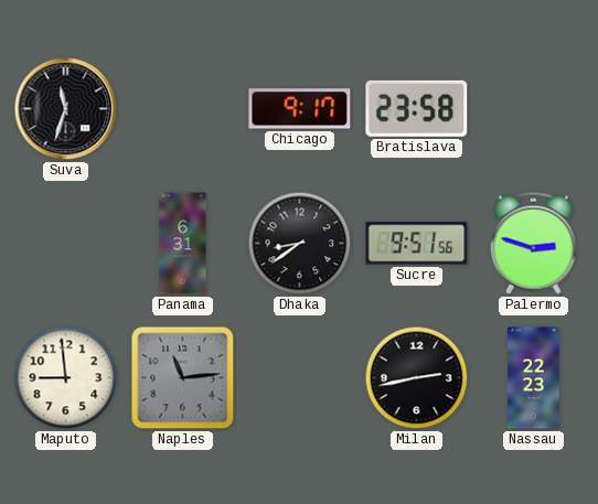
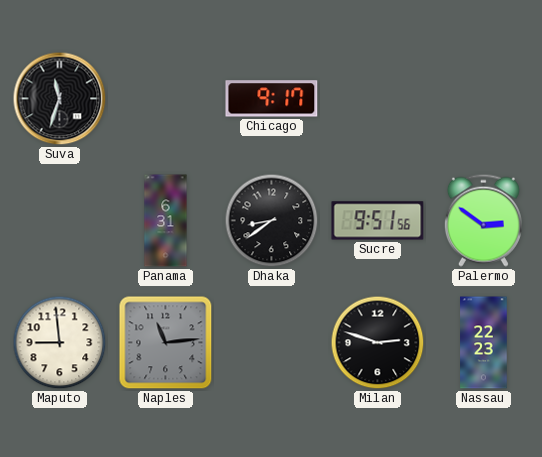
Bratislava: 23:58 -> none
Palermo: 2:48 -> 2:51
Milan: 2:43 -> 2:48
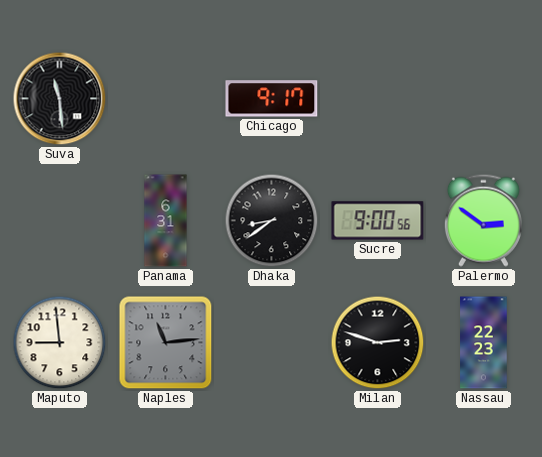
Suva: 11:33 -> 11:29
Sucre: 9:51 -> 9:00
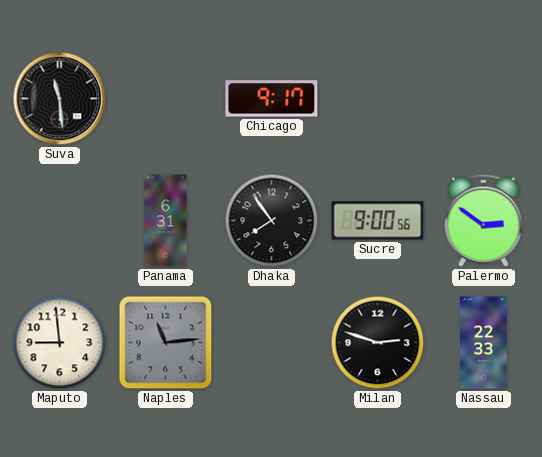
Dhaka: 8:39 -> 7:54
Nassau: 22:23 -> 22:33
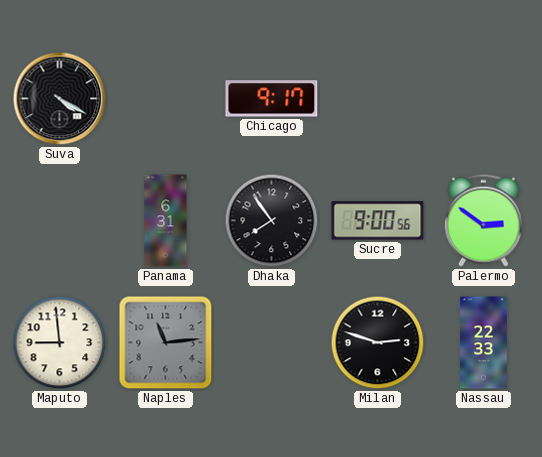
Suva: 11:29 -> 4:20
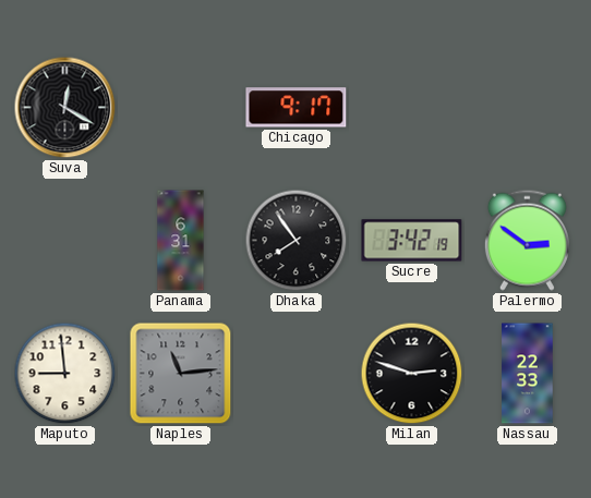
Suva: 4:20 -> 12:20
Sucre: 9:00 -> 3:42
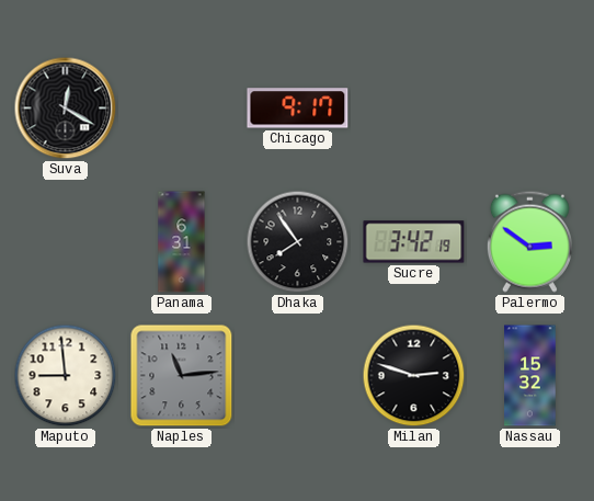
Nassau: 22:33 -> 15:32
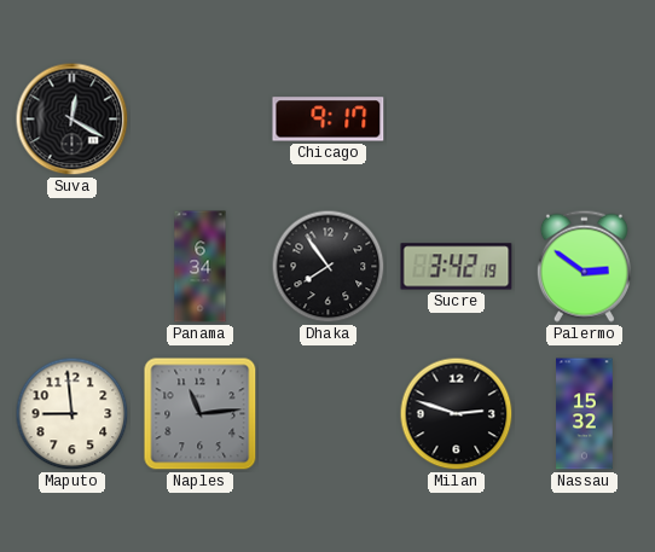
Panama: 6:31 -> 6:34
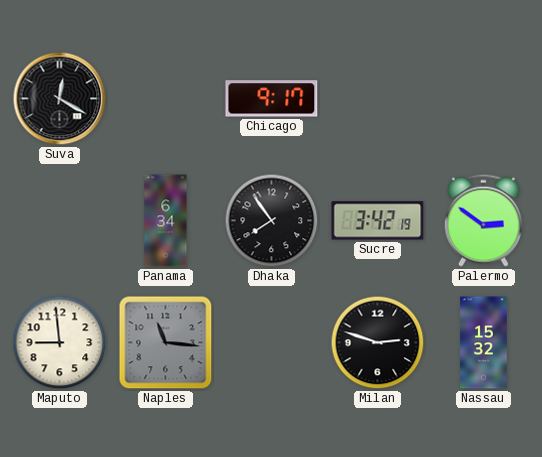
Naples: 11:14 -> 11:16
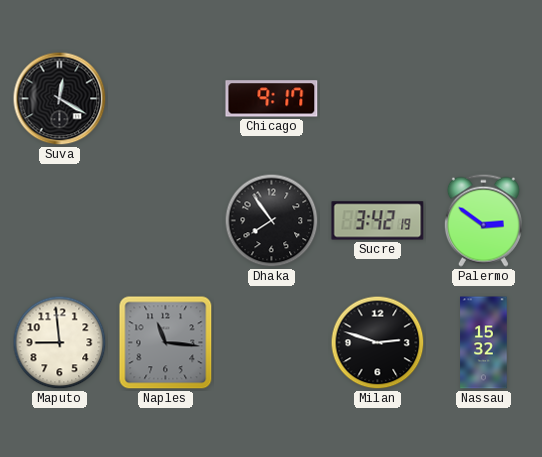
Panama: 6:34 -> none
